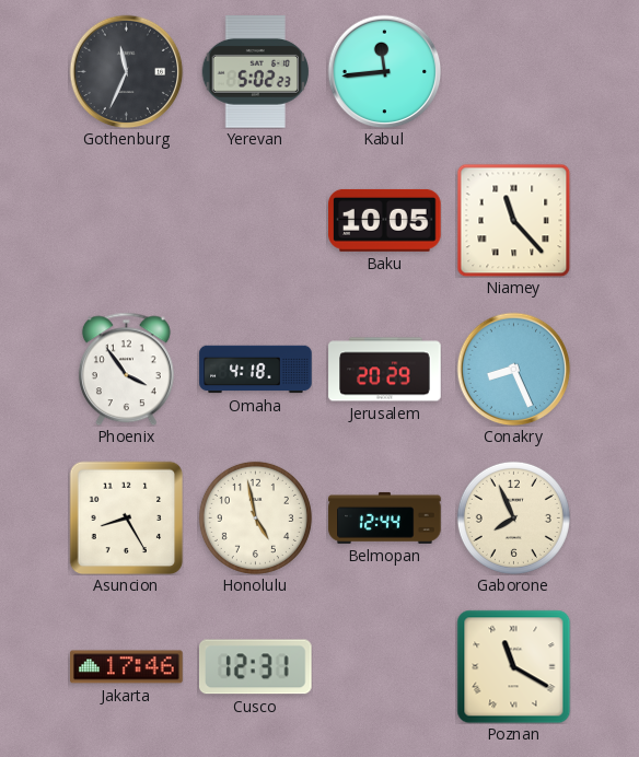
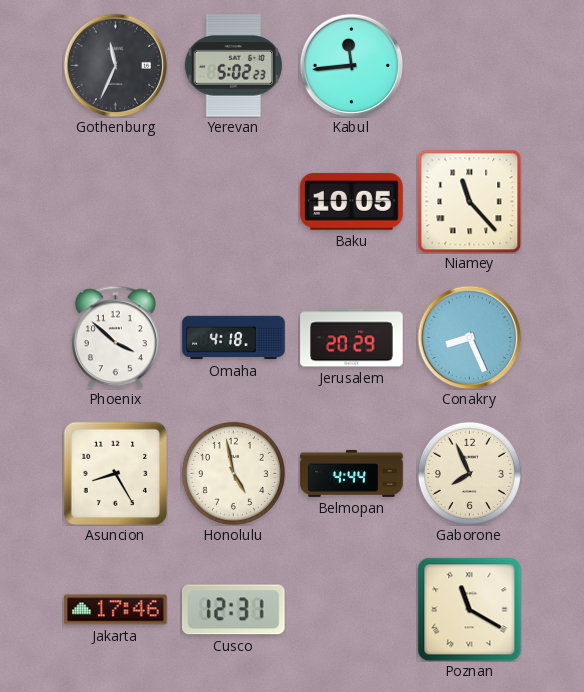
Phoenix: 3:54 -> 3:52
Belmopan: 12:44 -> 4:44
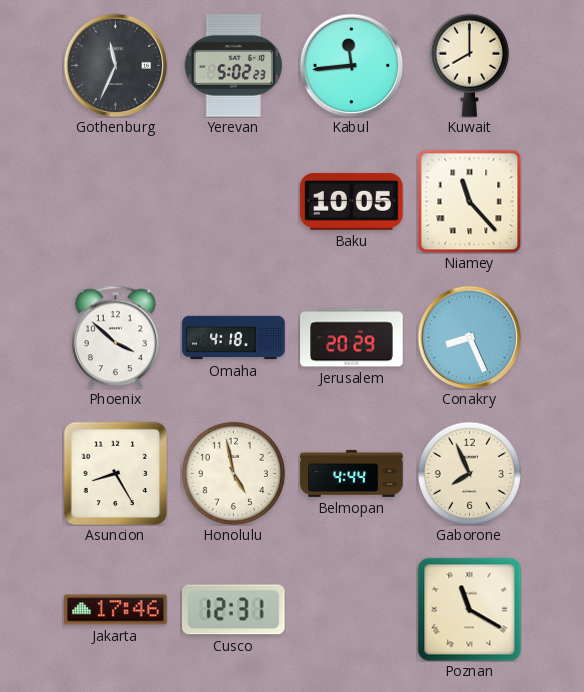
Kuwait: none -> 8:00
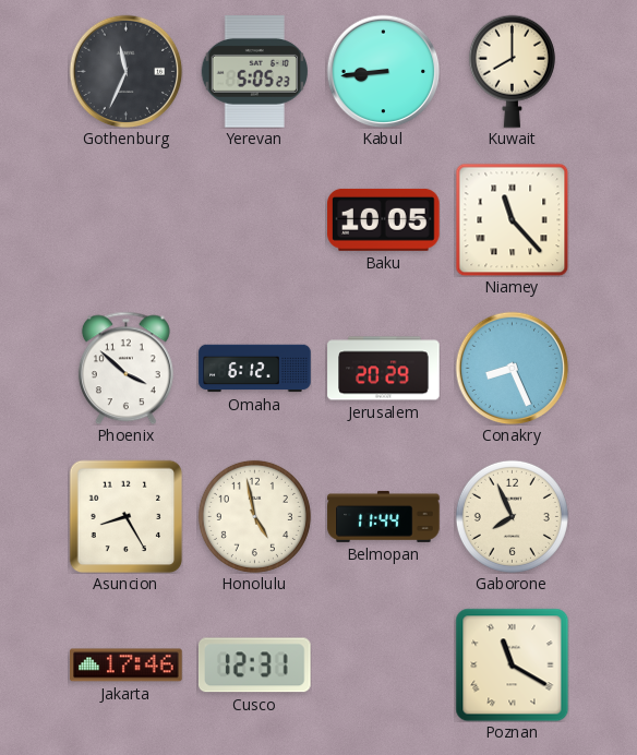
Yerevan: 5:02 -> 5:05
Kabul: 11:44 -> 8:44
Omaha: 4:18 -> 6:12
Belmopan: 4:44 -> 11:44
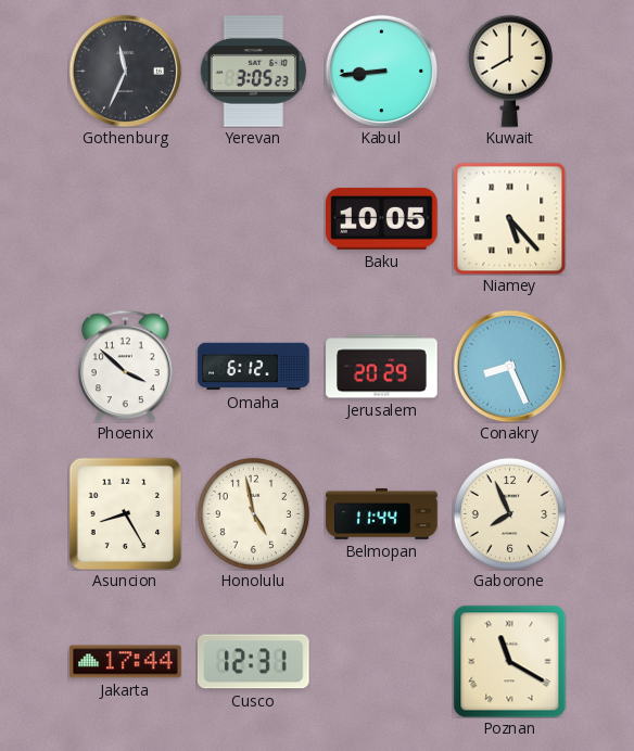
Yerevan: 5:05 -> 3:05
Niamey: 11:23 -> 5:23
Jakarta: 17:46 -> 17:44
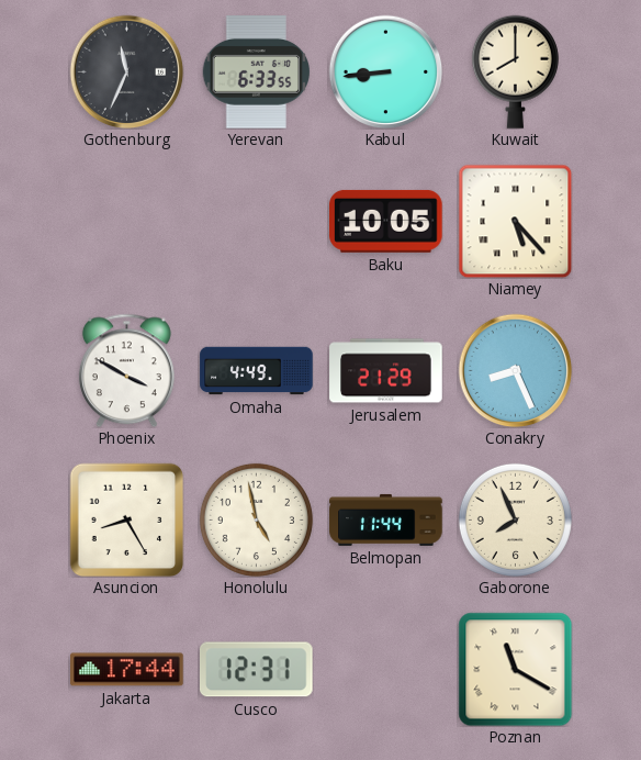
Yerevan: 3:05 -> 6:33
Phoenix: 3:52 -> 3:50
Omaha: 6:12 -> 4:49
Jerusalem: 20:29 -> 21:29
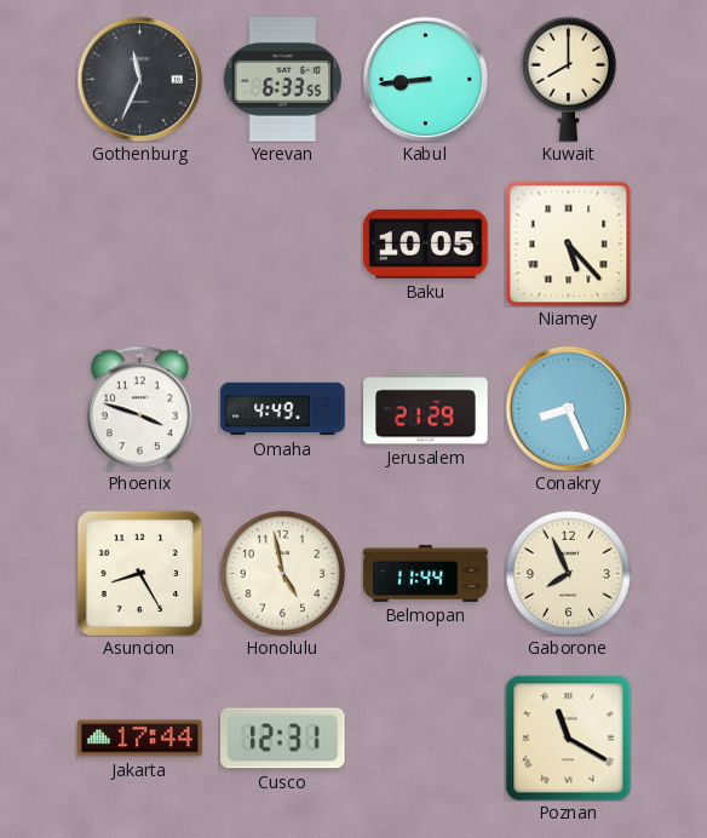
Phoenix: 3:50 -> 3:48
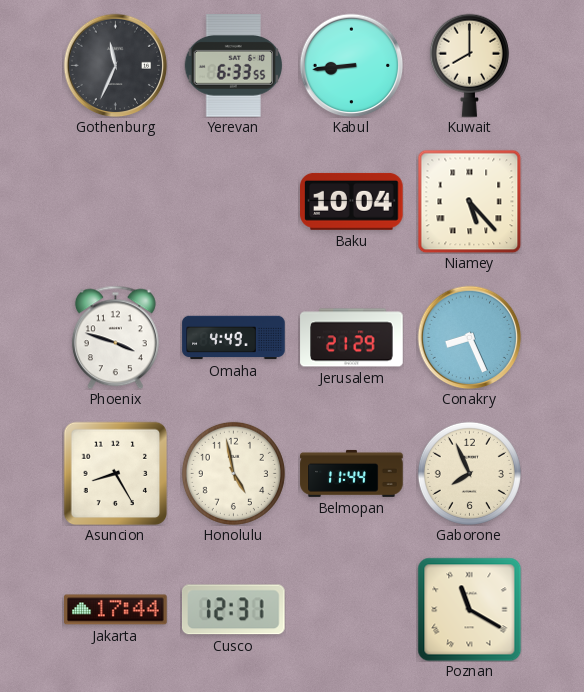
Baku: 10:05 -> 10:04
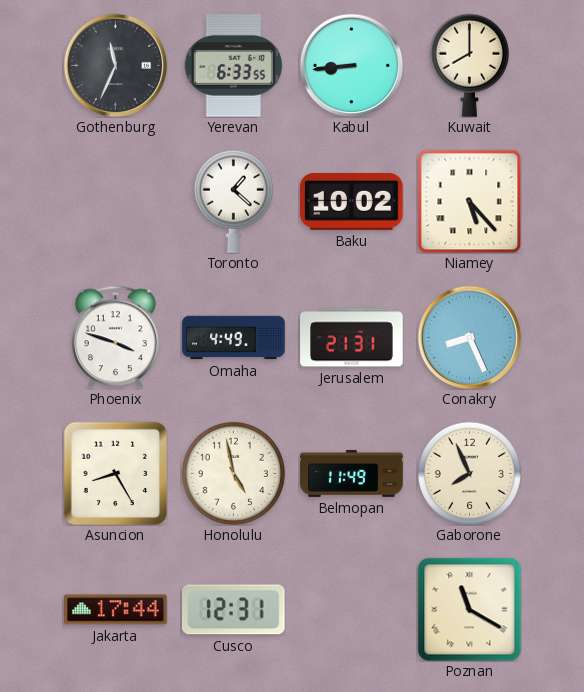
Toronto: none -> 1:22
Baku: 10:04 -> 10:02
Jerusalem: 21:29 -> 21:31
Belmopan: 11:44 -> 11:49
